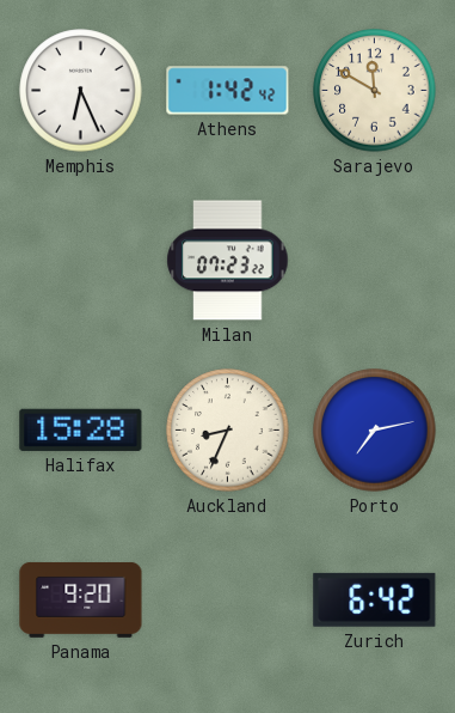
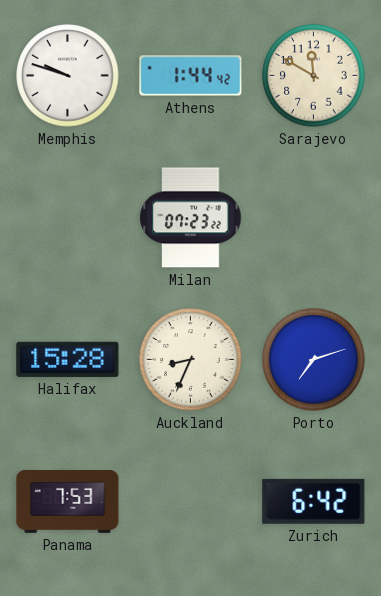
Memphis: 6:26 -> 9:48
Athens: 1:42 -> 1:44
Porto: 7:13 -> 7:12
Panama: 9:20 -> 7:53
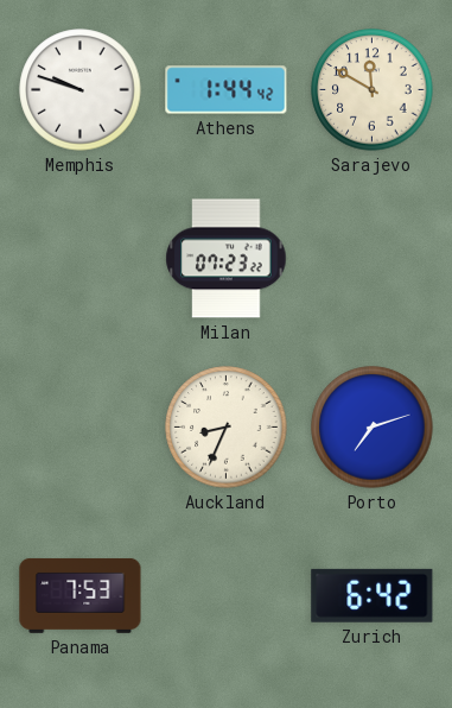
Halifax: 15:28 -> none
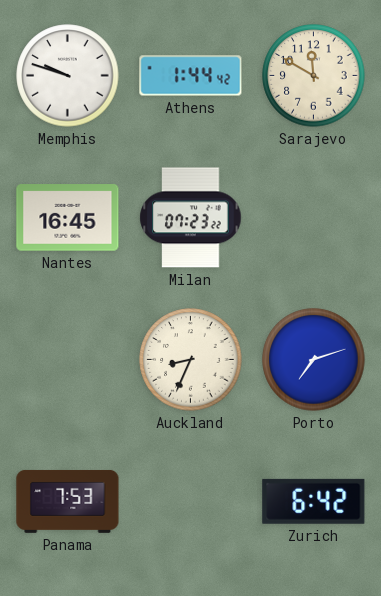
Nantes: none -> 16:45
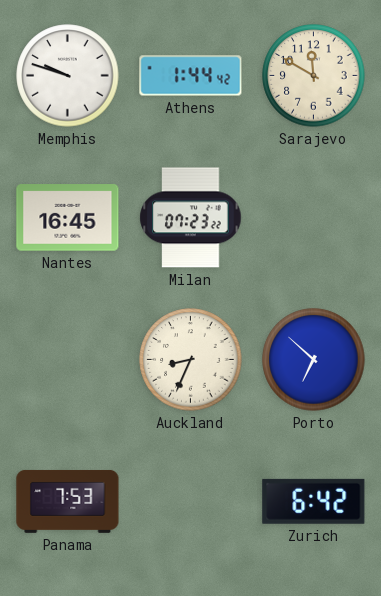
Porto: 7:12 -> 6:52
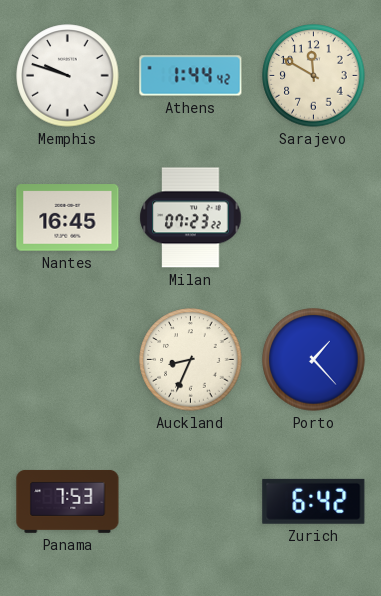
Porto: 6:52 -> 1:23
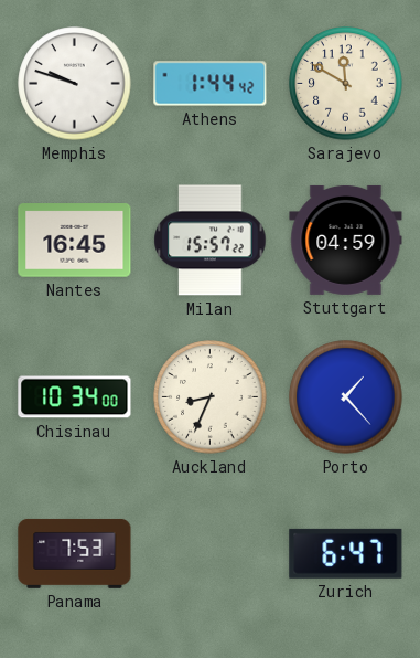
Milan: 07:23 -> 15:57
Stuttgart: none -> 04:59
Chisinau: none -> 10:34
Zurich: 6:42 -> 6:47
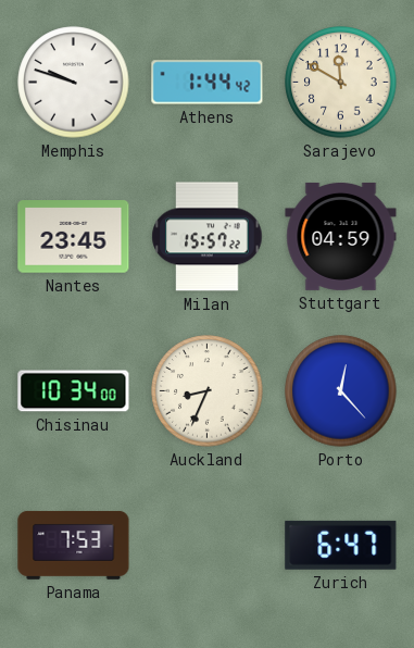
Nantes: 16:45 -> 23:45
Porto: 1:23 -> 12:23
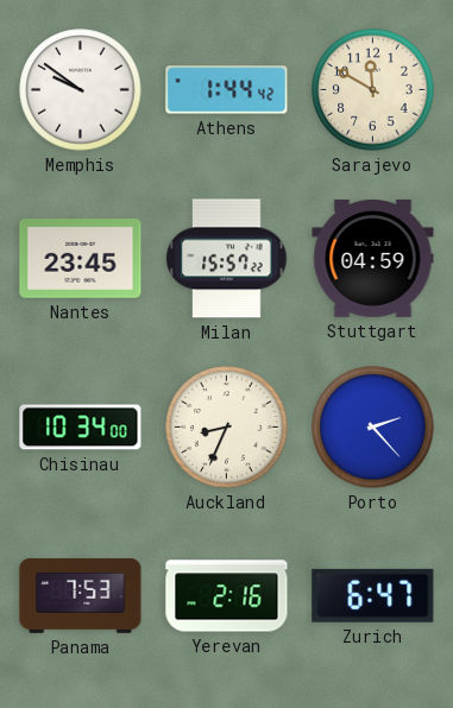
Memphis: 9:48 -> 9:51
Porto: 12:23 -> 2:23
Yerevan: none -> 2:16
